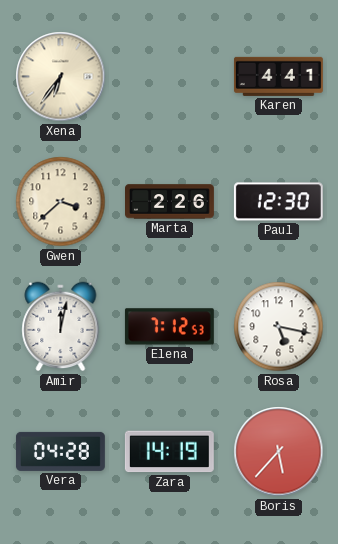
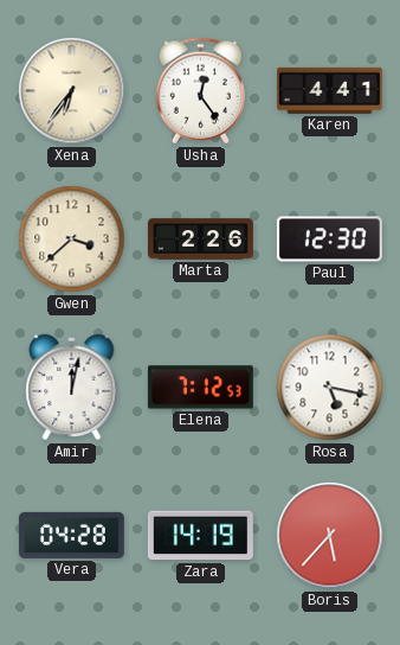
Usha: none -> 12:24
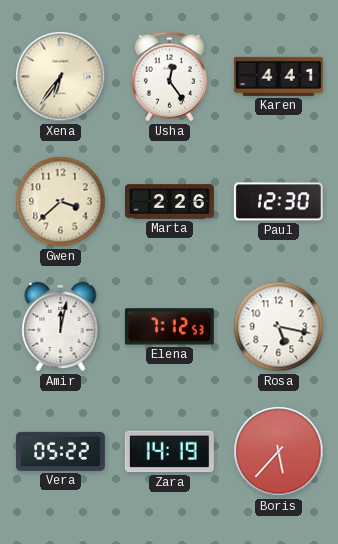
Vera: 04:28 -> 05:22
